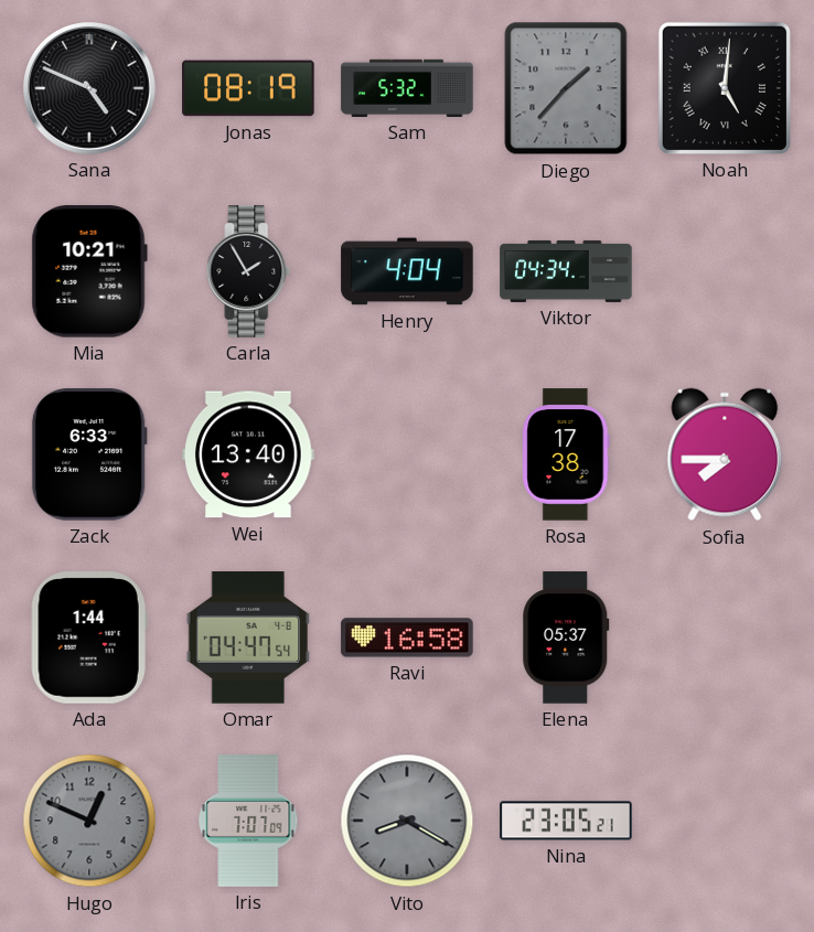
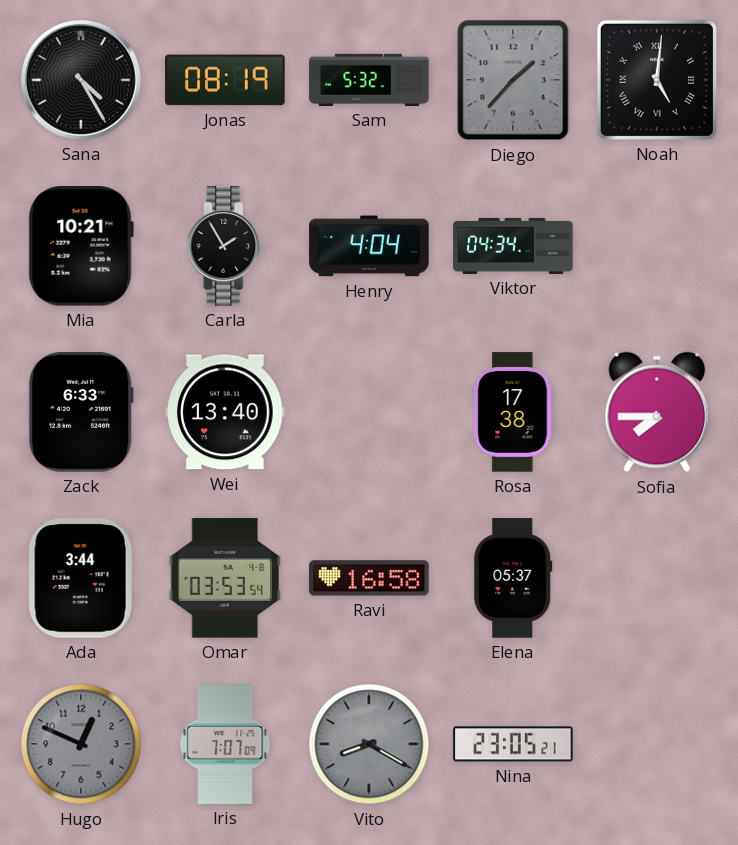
Sana: 4:49 -> 4:25
Ada: 1:44 -> 3:44
Omar: 04:47 -> 03:53
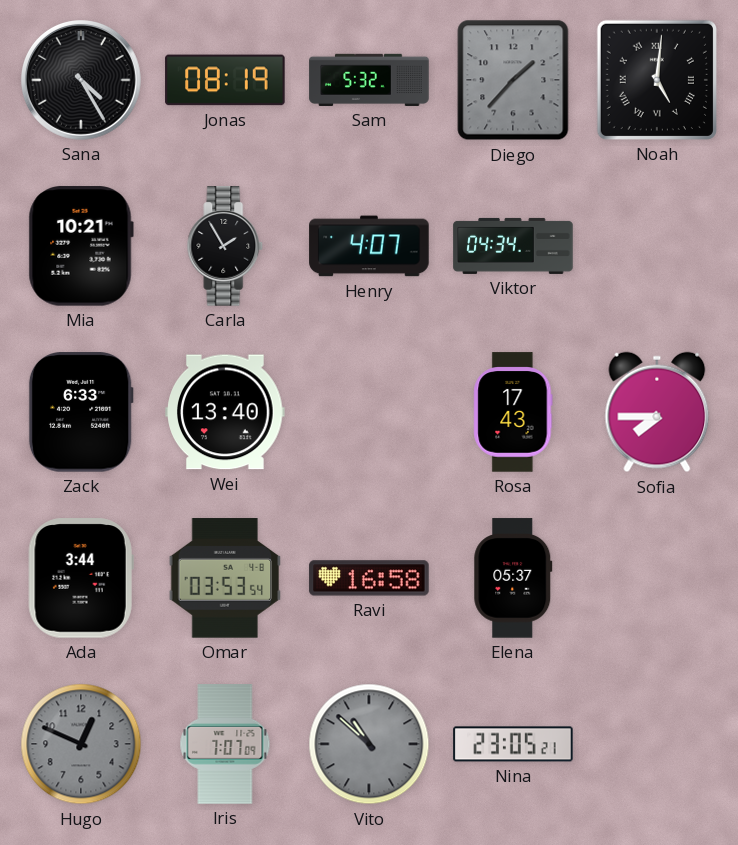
Henry: 4:04 -> 4:07
Rosa: 17:38 -> 17:43
Vito: 8:20 -> 10:52
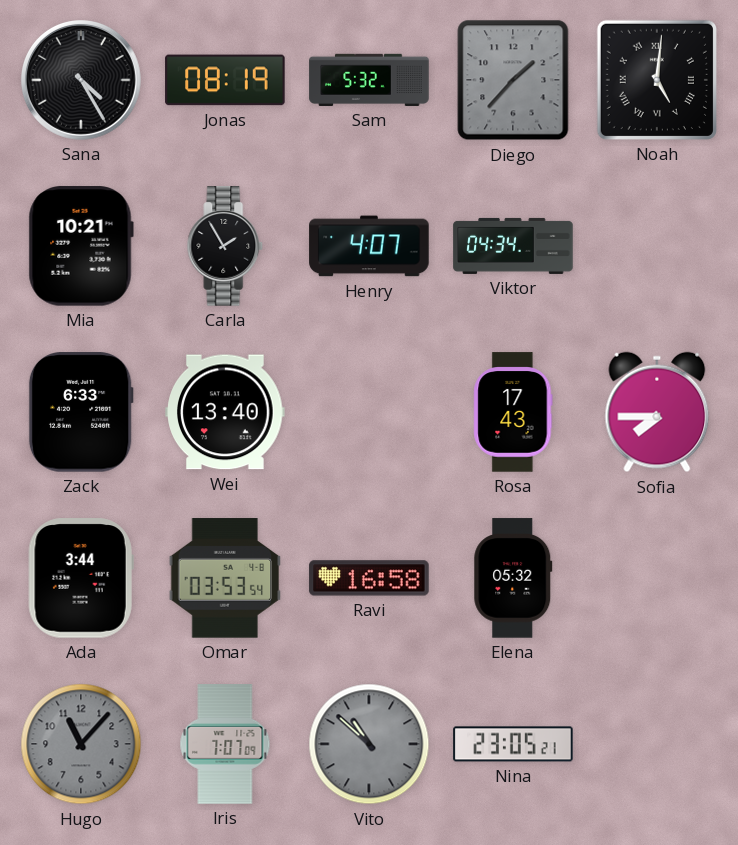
Elena: 05:37 -> 05:32
Hugo: 12:49 -> 11:07
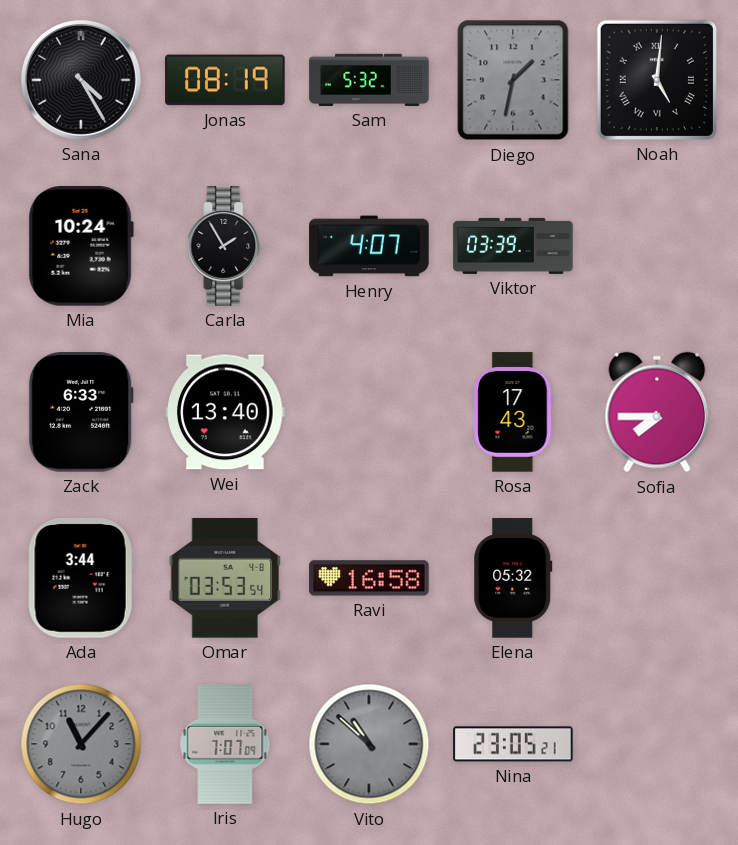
Diego: 1:37 -> 1:32
Mia: 10:21 -> 10:24
Viktor: 04:34 -> 03:39
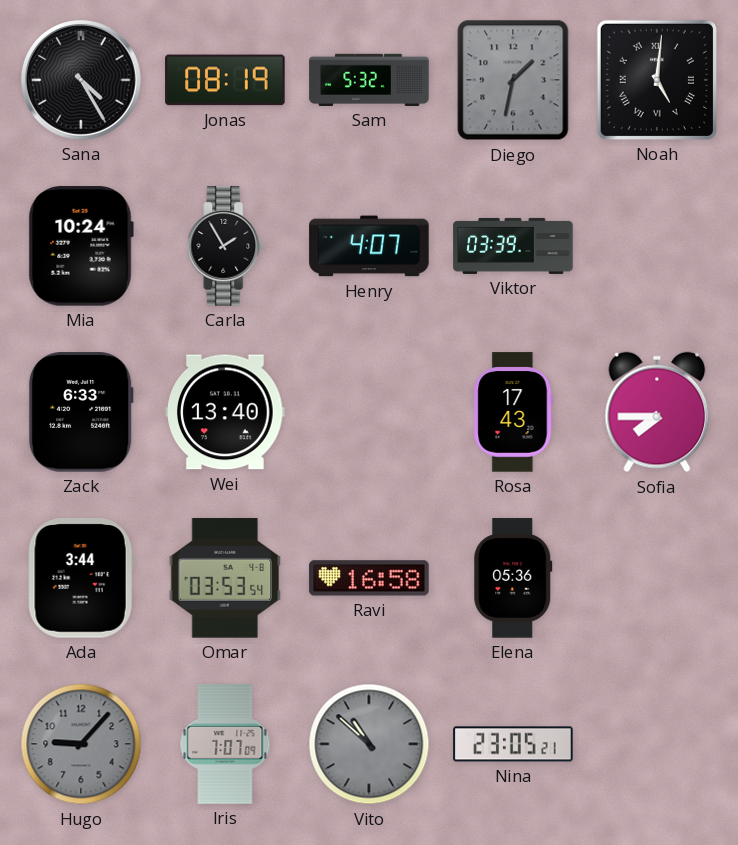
Elena: 05:32 -> 05:36
Hugo: 11:07 -> 9:07
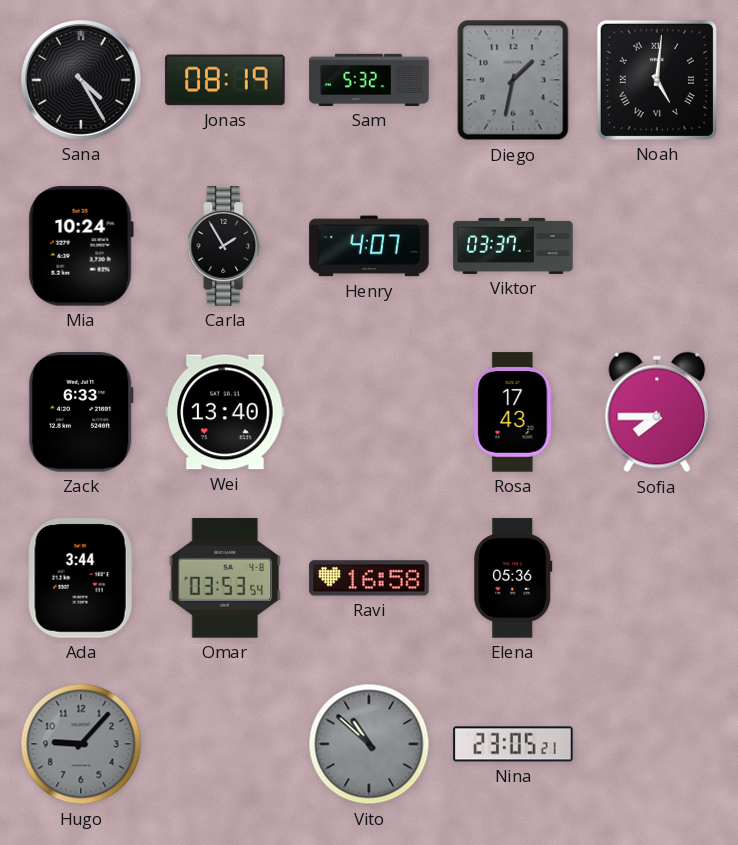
Viktor: 03:39 -> 03:37
Iris: 7:07 -> none
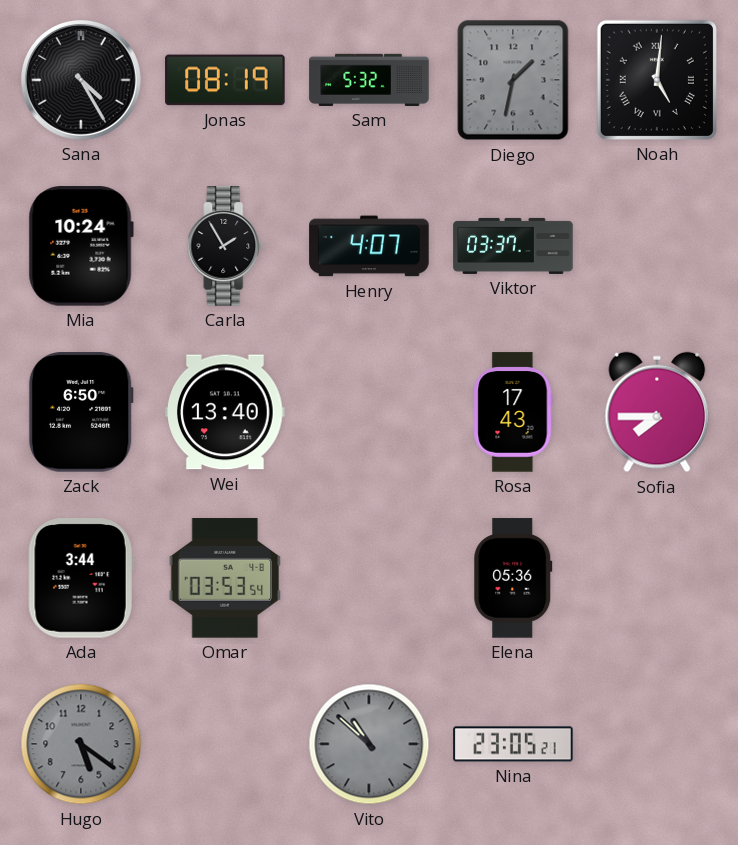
Zack: 6:33 -> 6:50
Ravi: 16:58 -> none
Hugo: 9:07 -> 5:21
